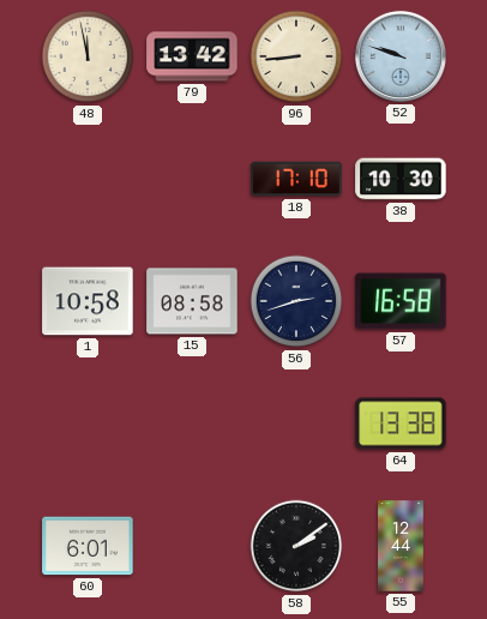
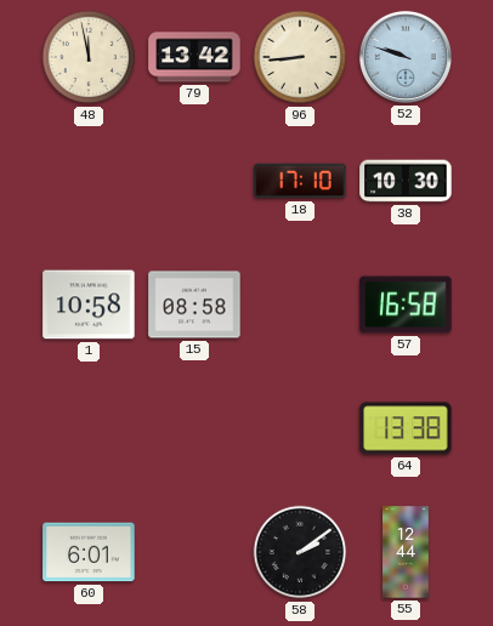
56: 2:42 -> none
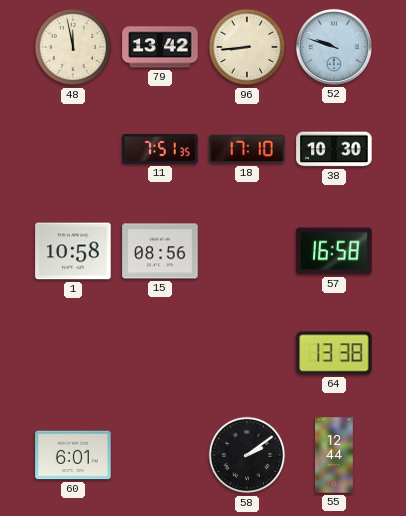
11: none -> 7:51
15: 08:58 -> 08:56
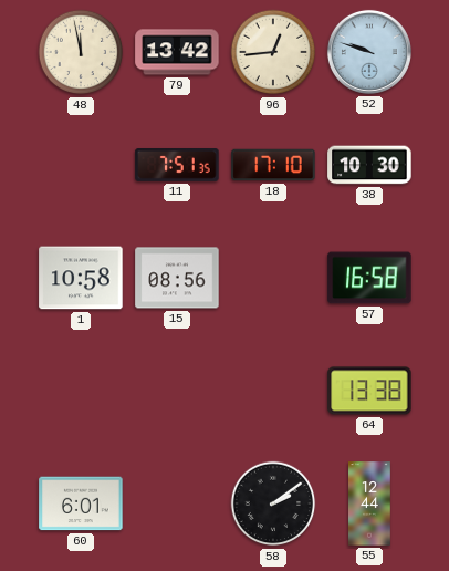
96: 8:44 -> 12:44
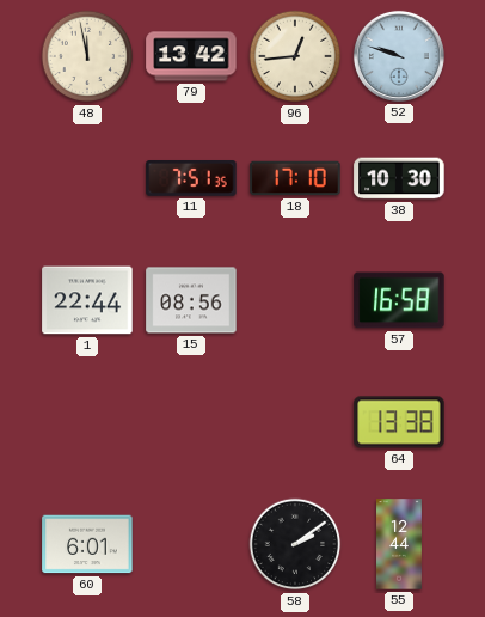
1: 10:58 -> 22:44
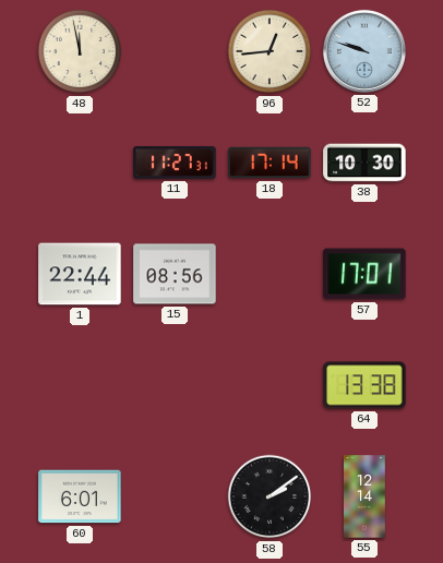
79: 13:42 -> none
11: 7:51 -> 11:27
18: 17:10 -> 17:14
57: 16:58 -> 17:01
55: 12:44 -> 12:14
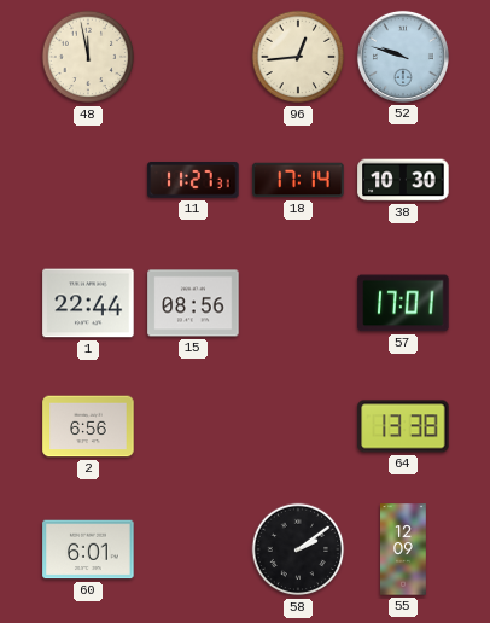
2: none -> 6:56
55: 12:14 -> 12:09
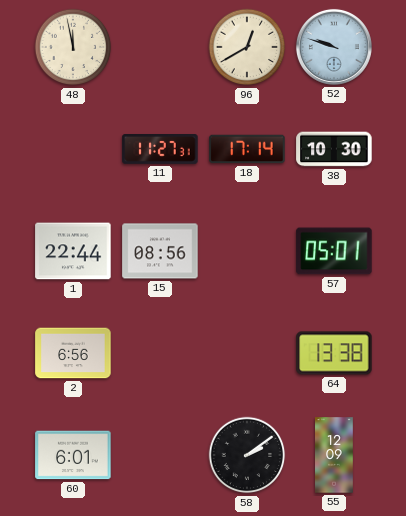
96: 12:44 -> 12:40
57: 17:01 -> 05:01
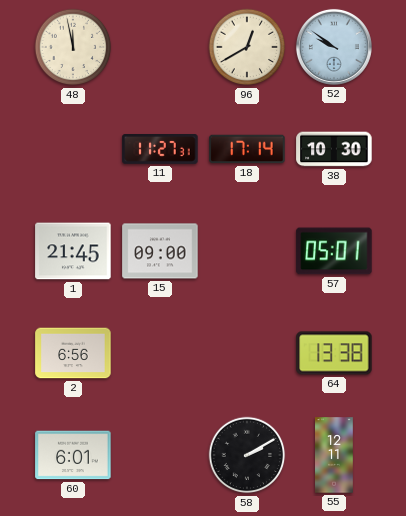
52: 9:48 -> 9:51
1: 22:44 -> 21:45
15: 08:56 -> 09:00
58: 2:09 -> 2:10
55: 12:09 -> 12:11
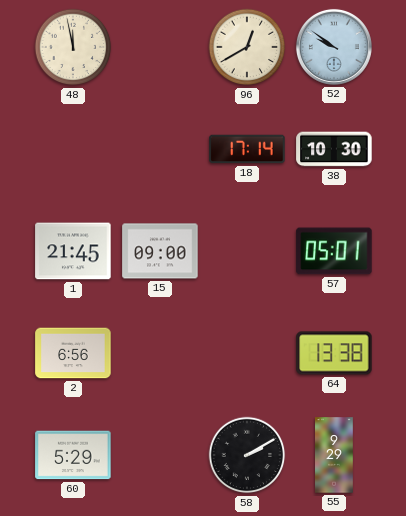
11: 11:27 -> none
60: 6:01 -> 5:29
55: 12:11 -> 9:29
